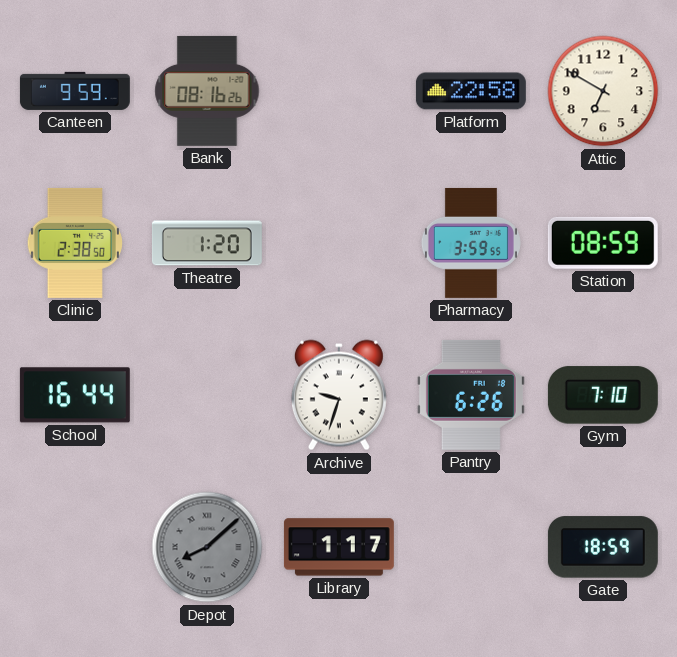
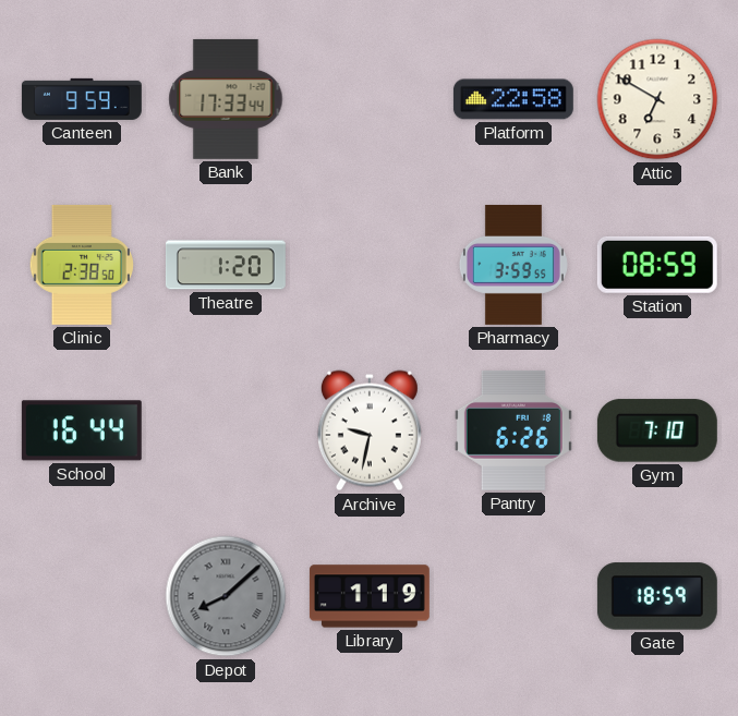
Bank: 08:16 -> 17:33
Archive: 9:33 -> 9:32
Library: 1:17 -> 1:19
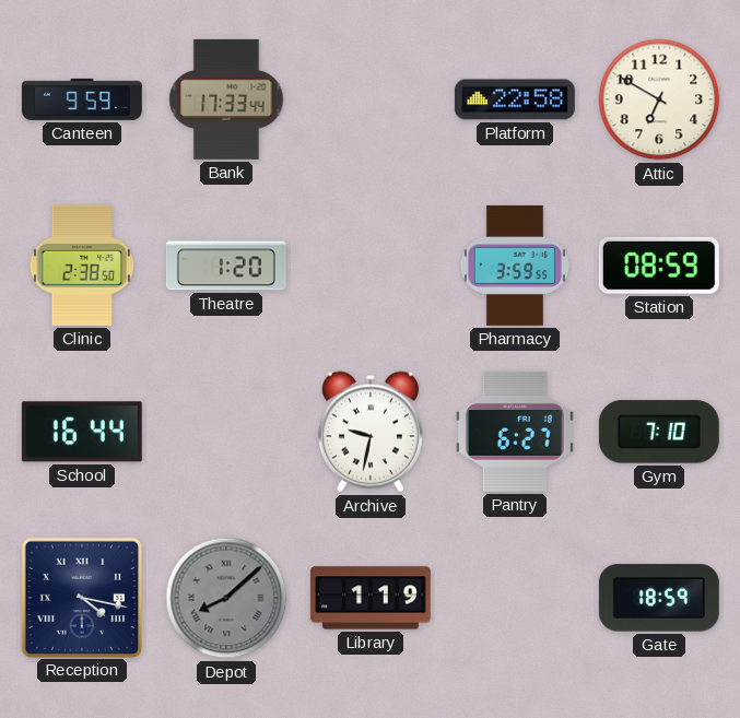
Pantry: 6:26 -> 6:27
Reception: none -> 4:17
